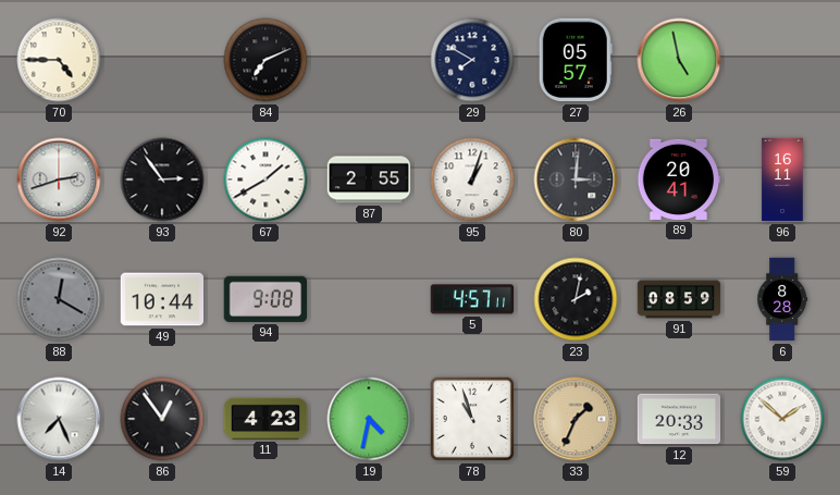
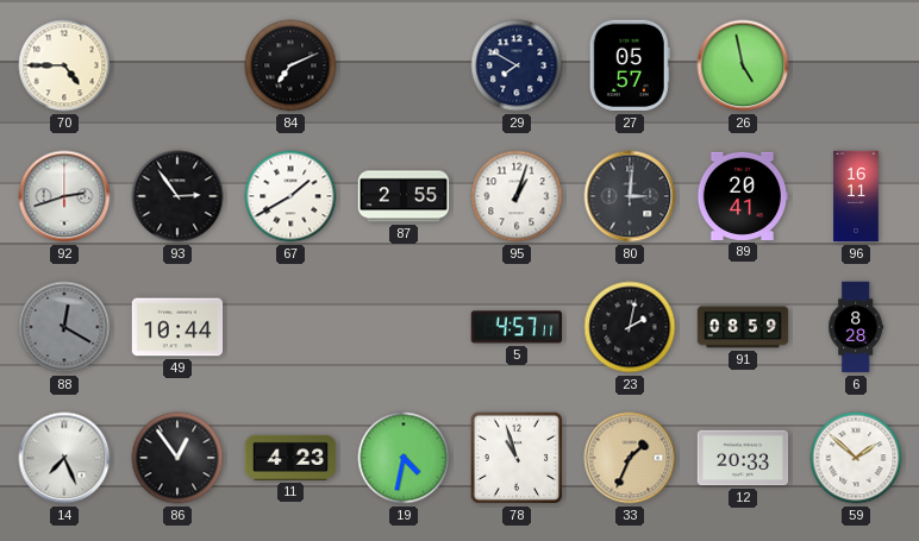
94: 9:08 -> none
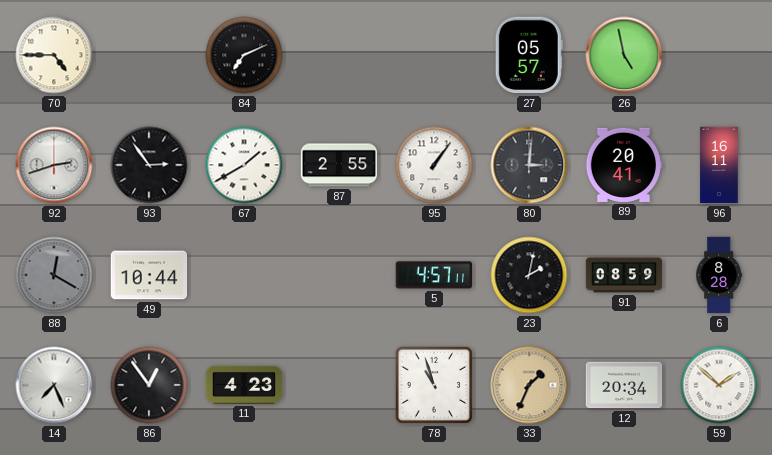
29: 7:50 -> none
95: 1:03 -> 1:06
19: 4:32 -> none
12: 20:33 -> 20:34
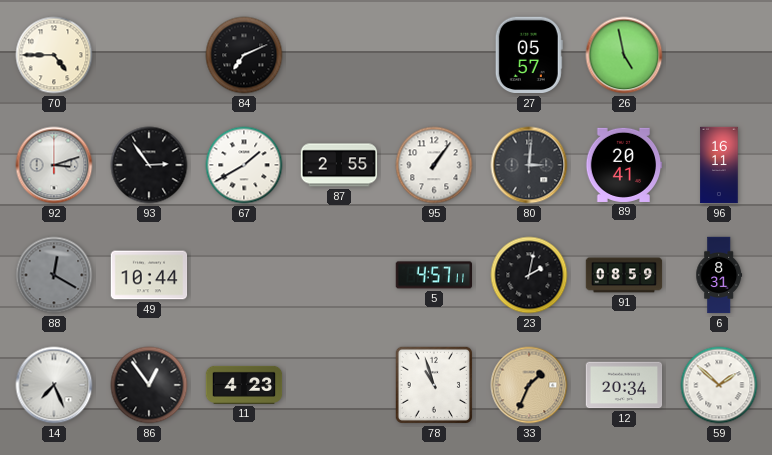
92: 2:42 -> 3:12
6: 8:28 -> 8:31
